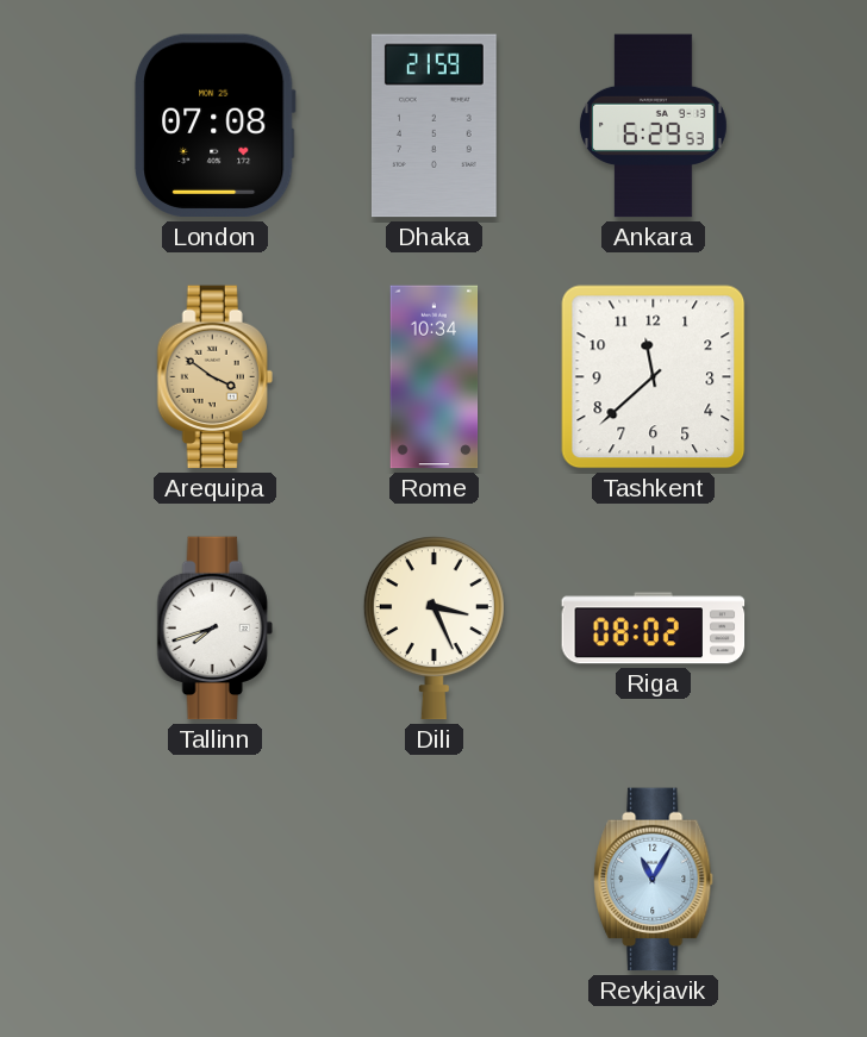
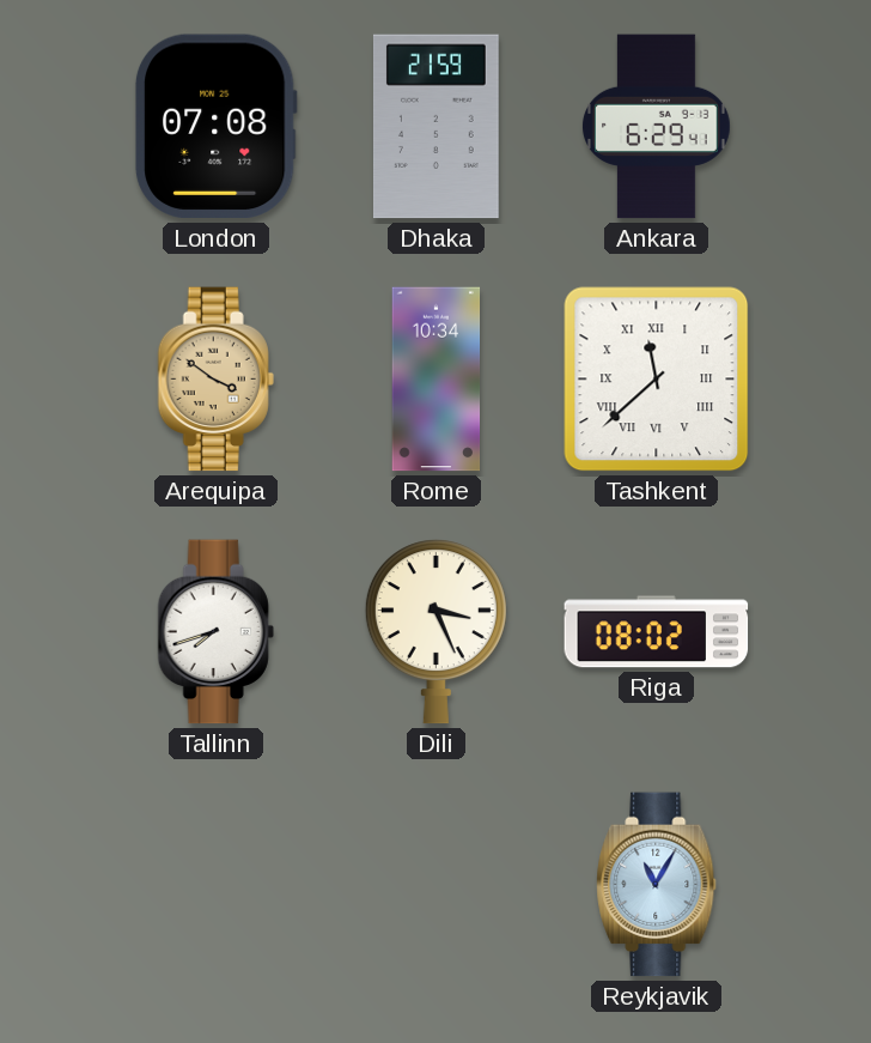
Ankara: 6:29:53 -> 6:29:41
Tashkent numerals: Arabic -> Roman
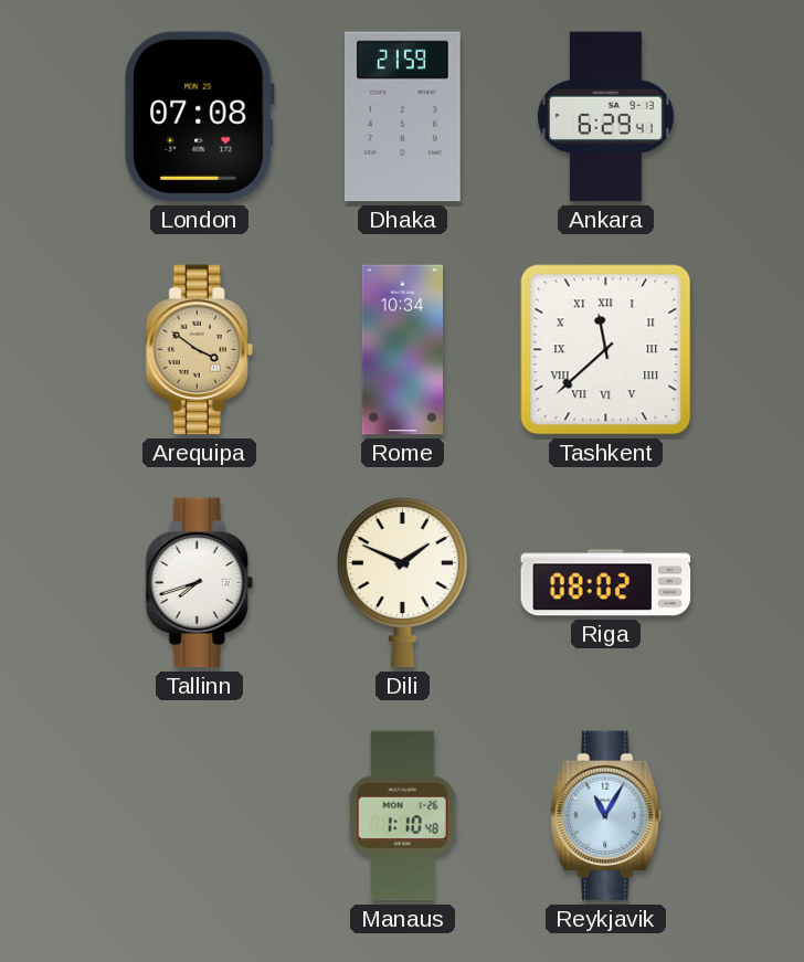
Dili: 3:26 -> 1:49
Manaus: none -> 1:10
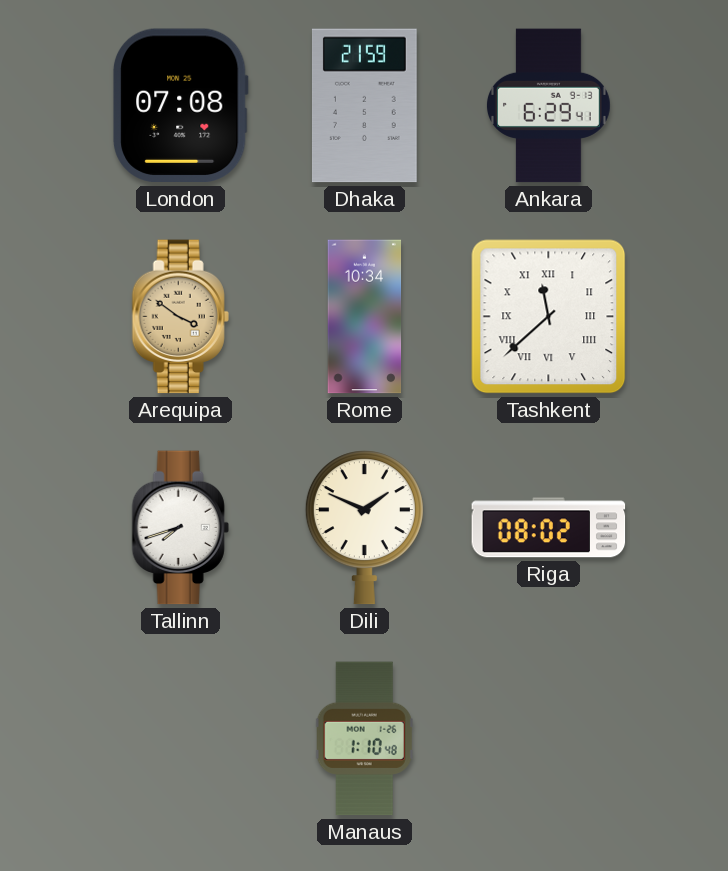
Reykjavik: 11:05 -> none
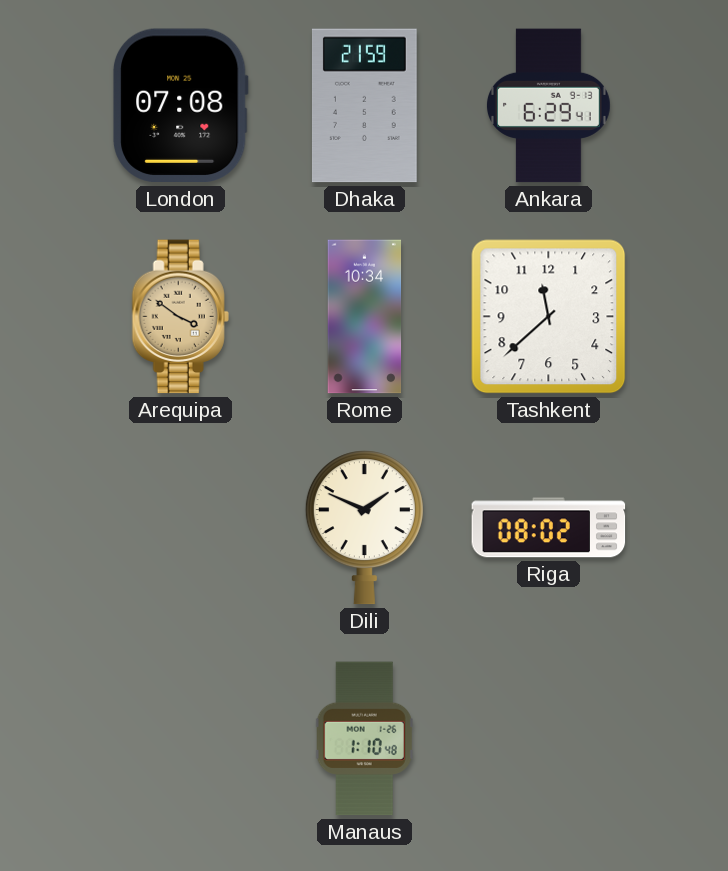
Tashkent numerals: Roman -> Arabic
Tallinn: 7:42 -> none
